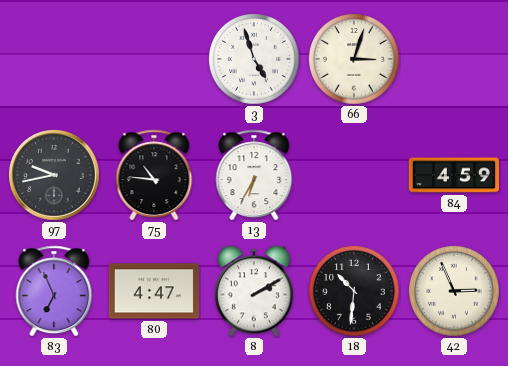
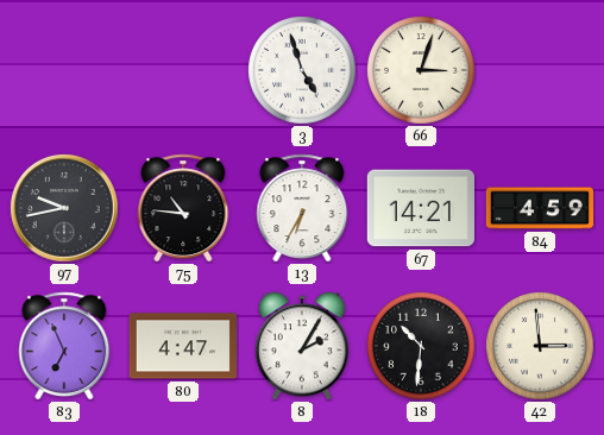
67: none -> 14:21
8: 2:10 -> 2:05
42: 2:56 -> 2:59
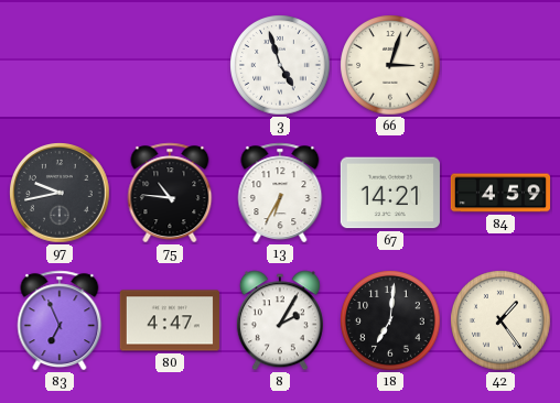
18: 10:31 -> 7:01
42: 2:59 -> 1:24
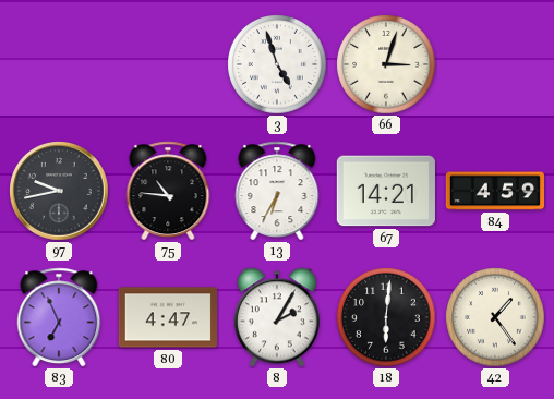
18: 7:01 -> 6:01
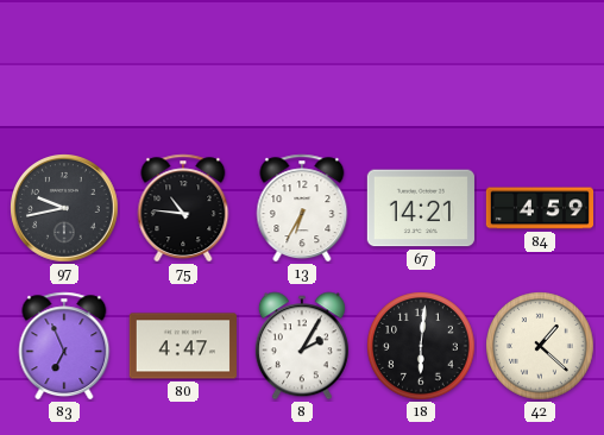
3: 4:57 -> none
66: 3:03 -> none
42: 1:24 -> 1:22
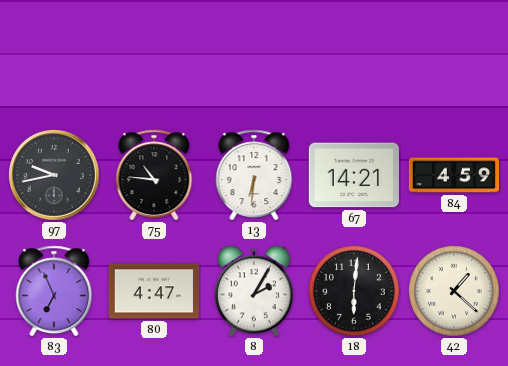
13: 6:35 -> 6:31
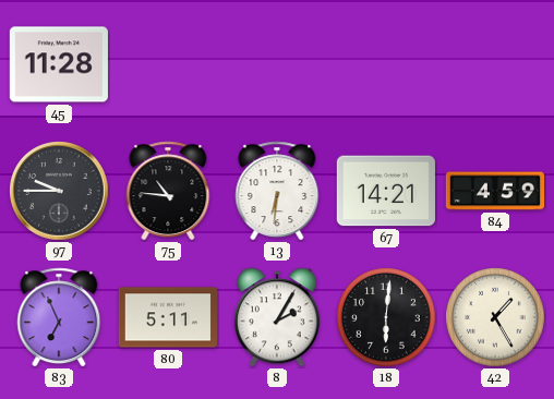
45: none -> 11:28
97: 9:43 -> 9:45
80: 4:47 -> 5:11
42: 1:22 -> 1:25
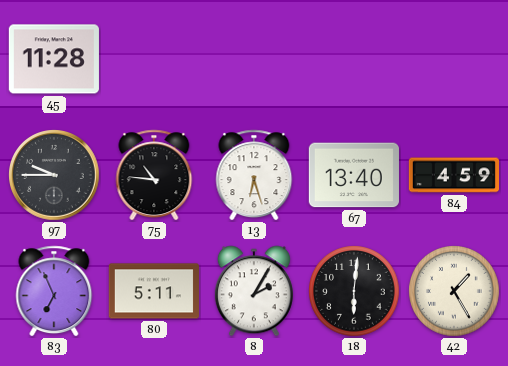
13: 6:31 -> 6:27
67: 14:21 -> 13:40
